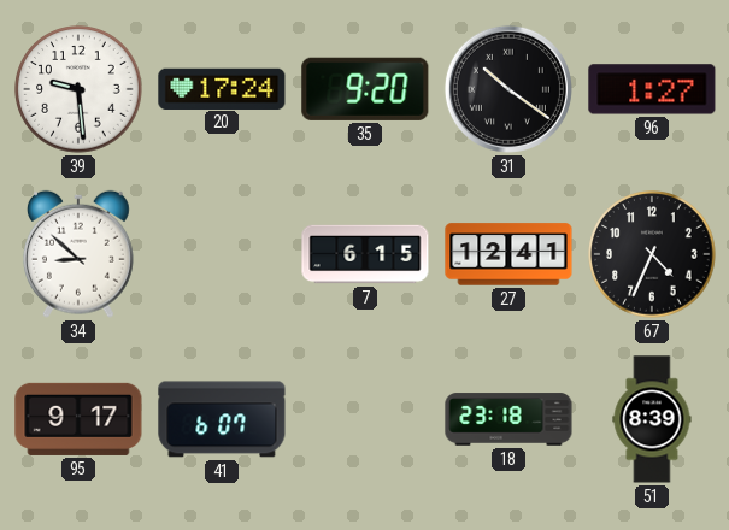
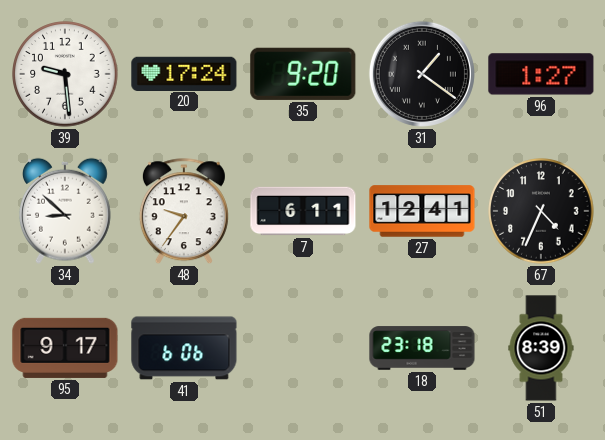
31: 10:21 -> 1:21
48: none -> 9:36
7: 6:15 -> 6:11
41: 6:07 -> 6:06
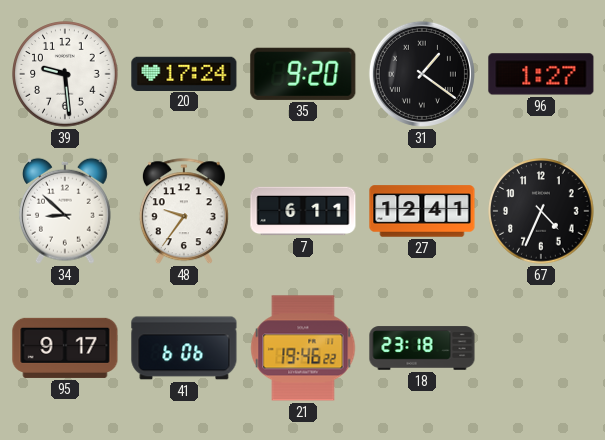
21: none -> 19:46
51: 8:39 -> none
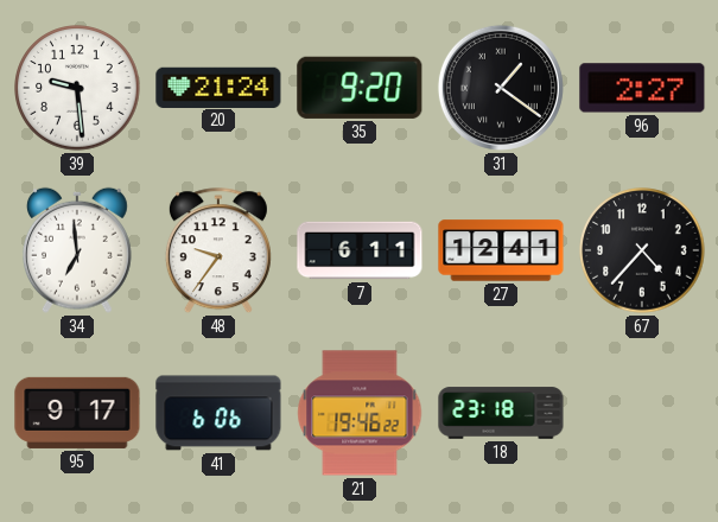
20: 17:24 -> 21:24
96: 1:27 -> 2:27
34: 8:52 -> 6:59
67: 4:34 -> 4:37
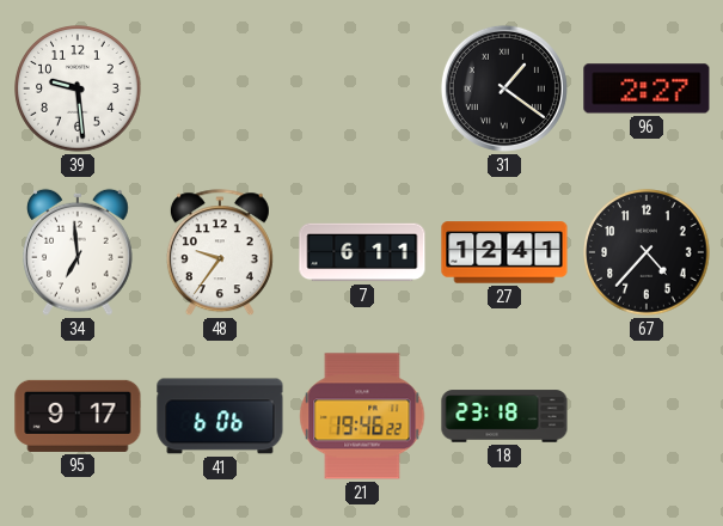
20: 21:24 -> none
35: 9:20 -> none
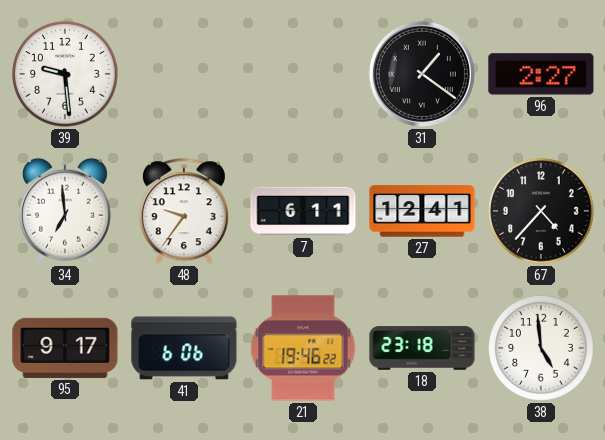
38: none -> 4:59
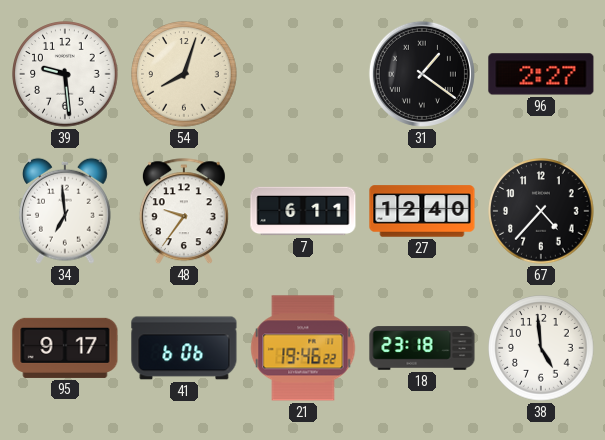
54: none -> 8:03
27: 12:41 -> 12:40
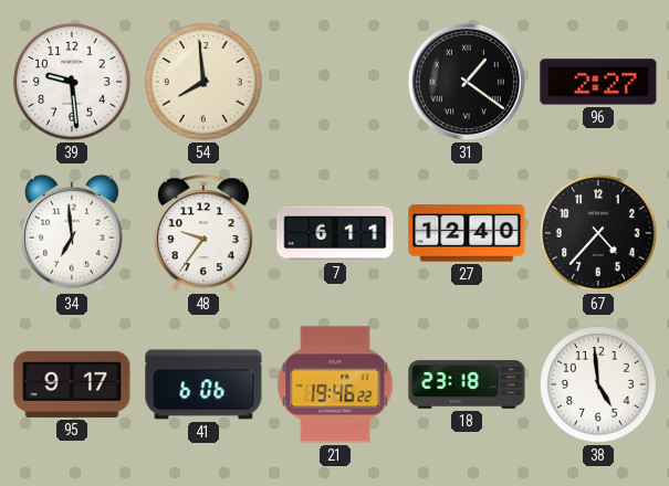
54: 8:03 -> 7:59
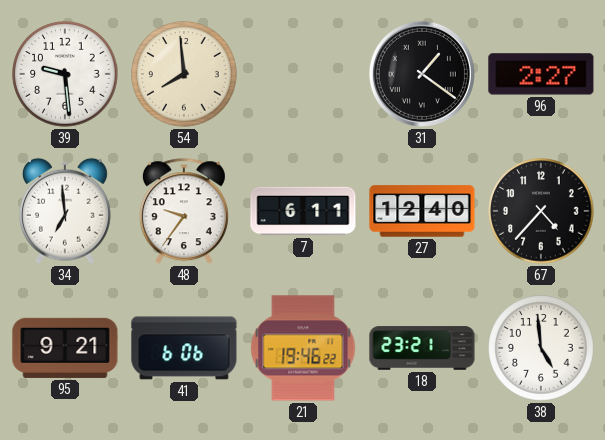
95: 9:17 -> 9:21
18: 23:18 -> 23:21
